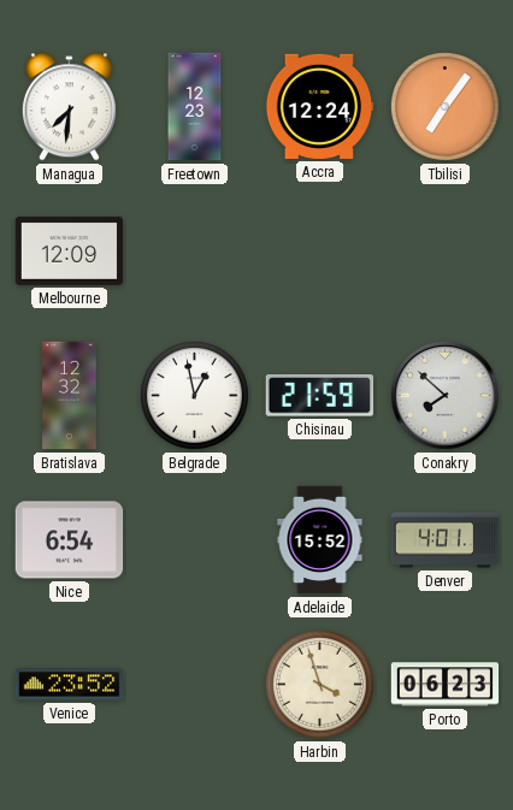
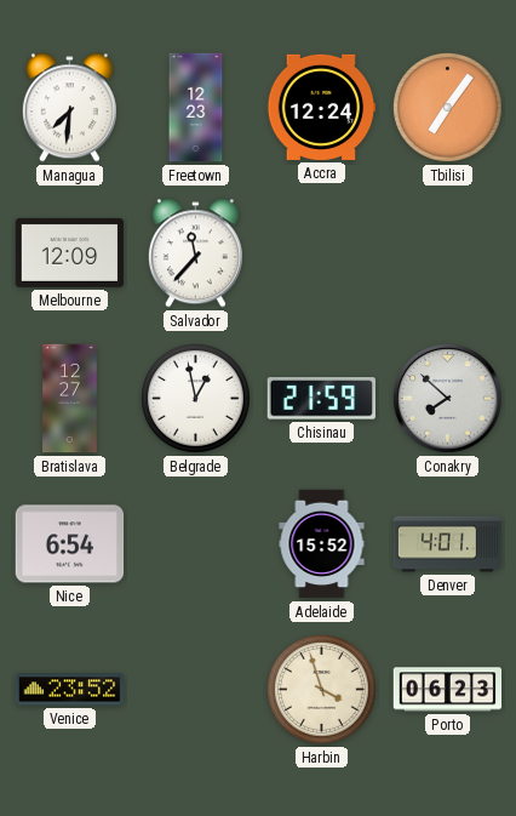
Salvador: none -> 11:37
Bratislava: 12:32 -> 12:27
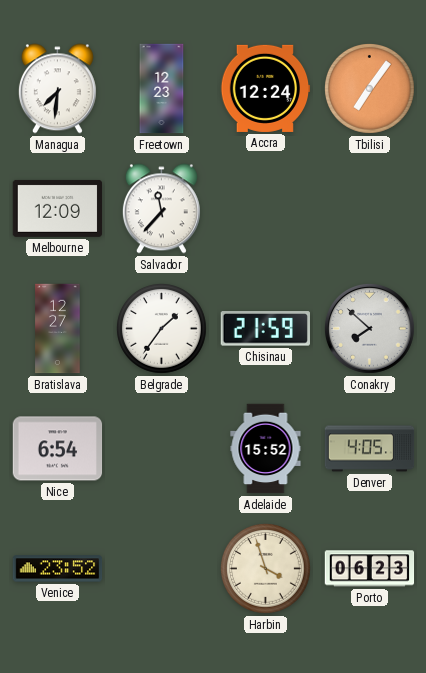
Belgrade: 12:58 -> 1:36
Denver: 4:01 -> 4:05
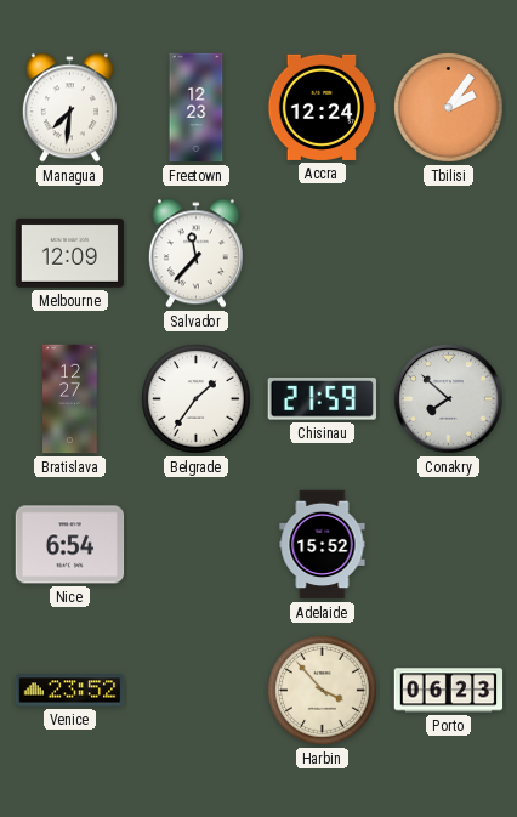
Tbilisi: 7:06 -> 2:06
Denver: 4:05 -> none
Harbin: 3:57 -> 3:53
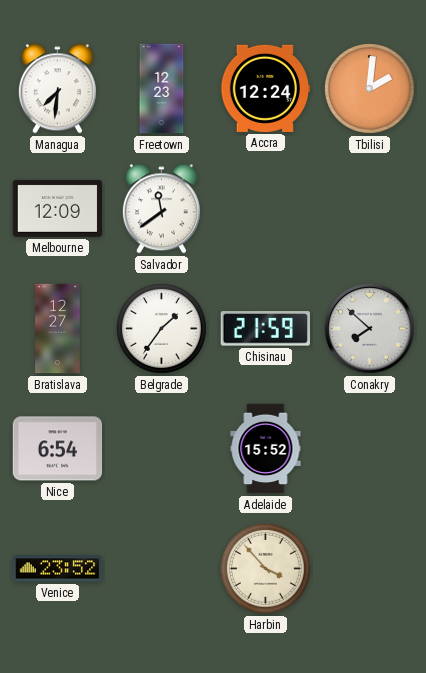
Tbilisi: 2:06 -> 2:01
Salvador: 11:37 -> 11:39
Porto: 06:23 -> none
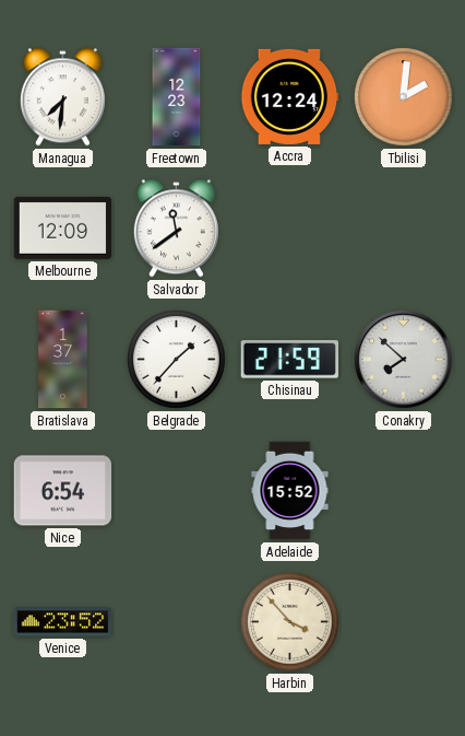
Bratislava: 12:27 -> 1:37
Belgrade: 1:36 -> 1:37
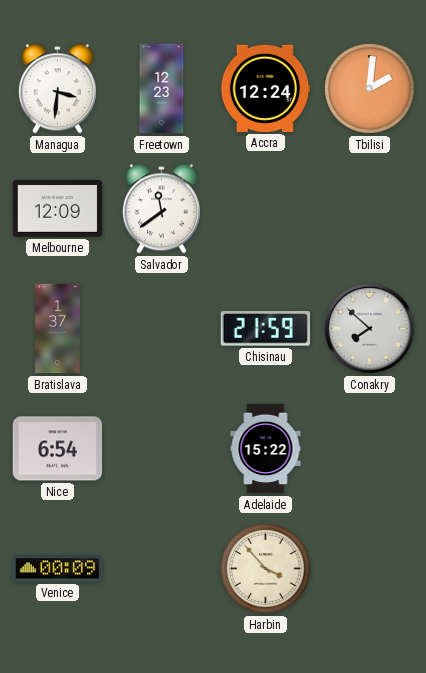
Managua: 7:31 -> 3:31
Belgrade: 1:37 -> none
Adelaide: 15:52 -> 15:22
Venice: 23:52 -> 00:09
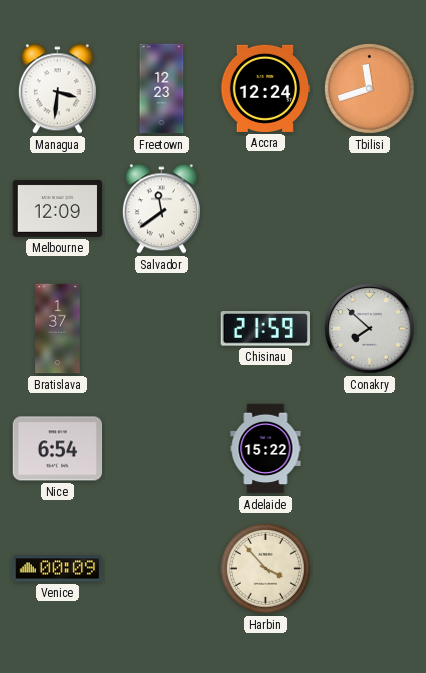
Tbilisi: 2:01 -> 11:42
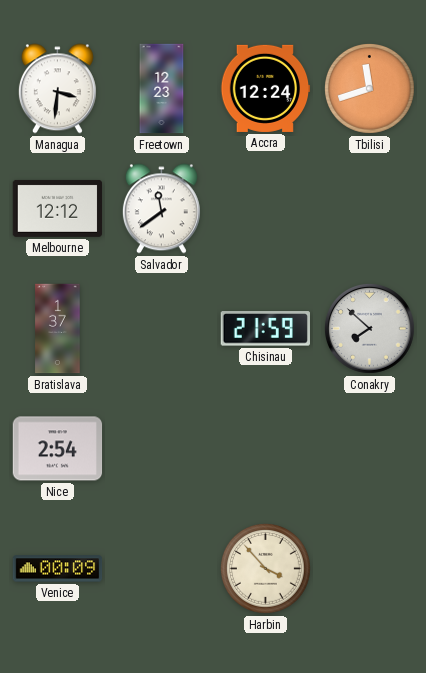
Melbourne: 12:09 -> 12:12
Nice: 6:54 -> 2:54
Adelaide: 15:22 -> none
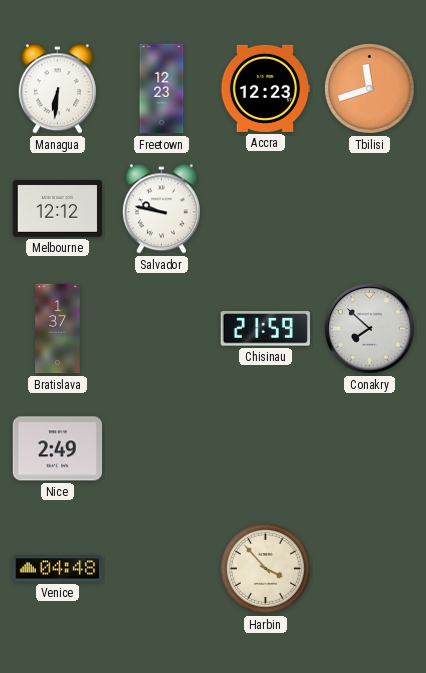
Managua: 3:31 -> 6:31
Accra: 12:24 -> 12:23
Salvador: 11:39 -> 9:47
Nice: 2:54 -> 2:49
Venice: 00:09 -> 04:48
